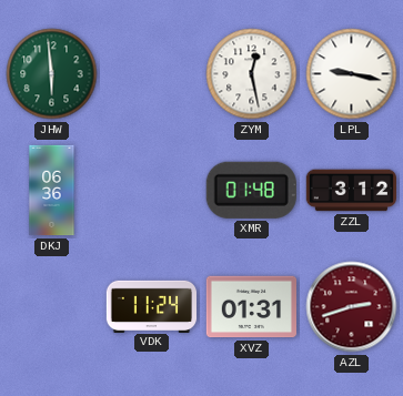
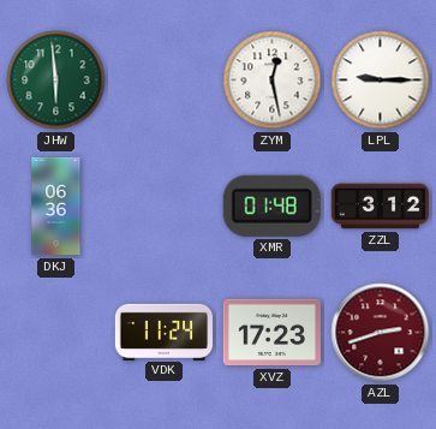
LPL: 9:17 -> 9:15
XVZ: 01:31 -> 17:23
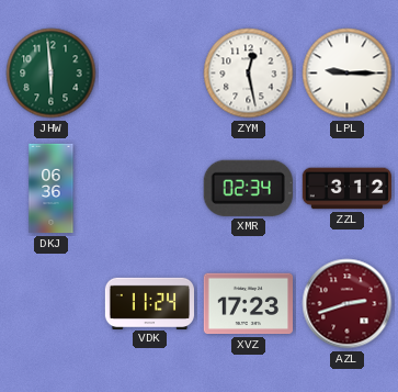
XMR: 01:48 -> 02:34
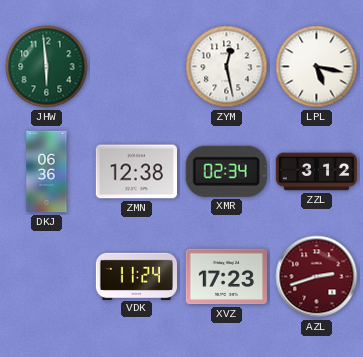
LPL: 9:15 -> 5:17
ZMN: none -> 12:38
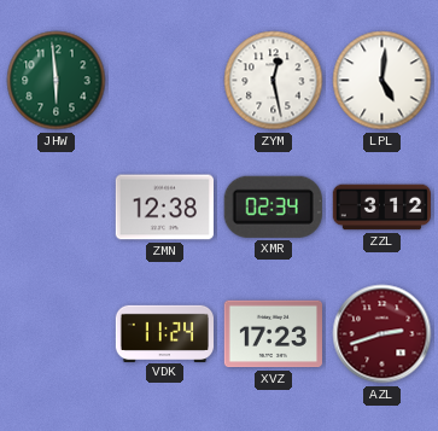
LPL: 5:17 -> 5:01
DKJ: 06:36 -> none
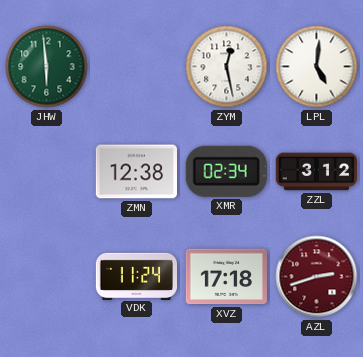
XVZ: 17:23 -> 17:18
